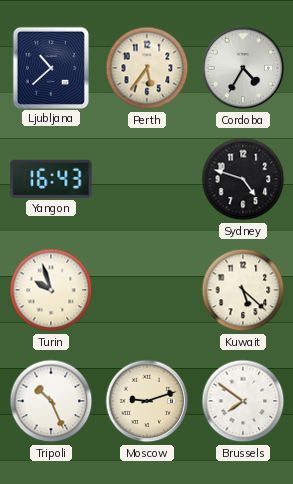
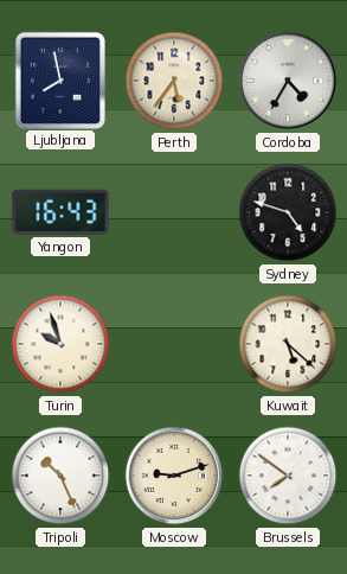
Ljubljana: 10:38 -> 7:58
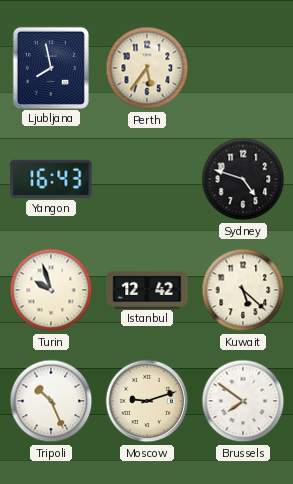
Cordoba: 4:35 -> none
Istanbul: none -> 12:42
